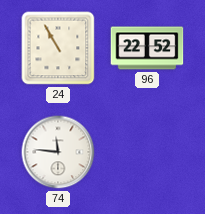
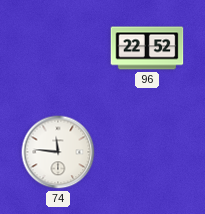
24: 10:55 -> none
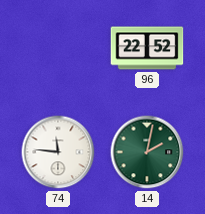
14: none -> 2:02
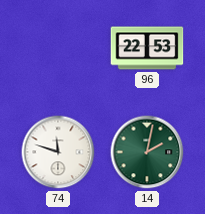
96: 22:52 -> 22:53
74: 11:46 -> 11:48
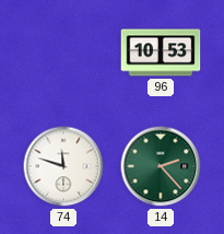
96: 22:53 -> 10:53
14: 2:02 -> 2:23
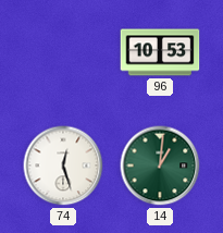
74: 11:48 -> 12:27
14: 2:23 -> 1:01
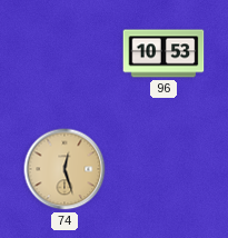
74 dial: white -> champagne
14: 1:01 -> none
